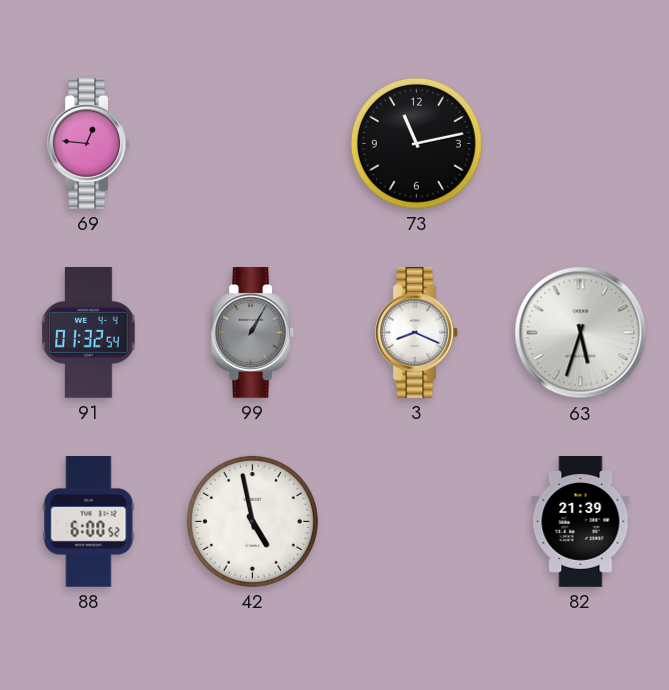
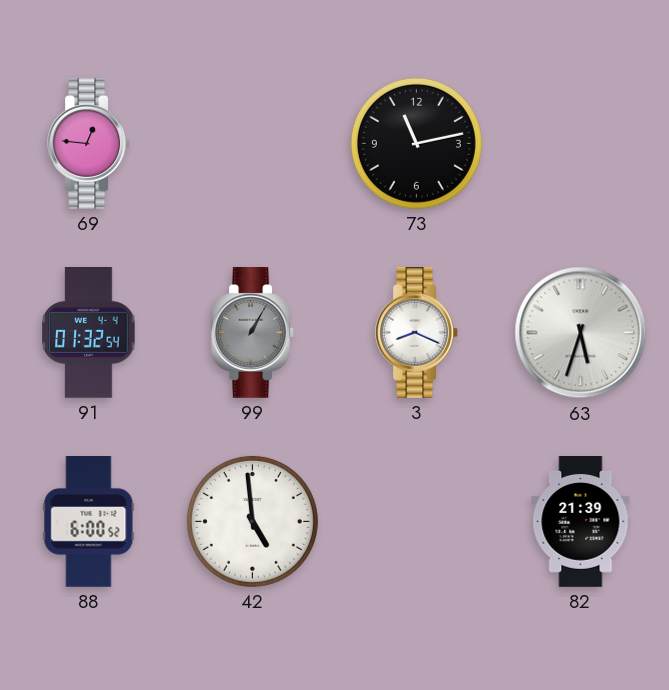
42: 4:58 -> 4:59
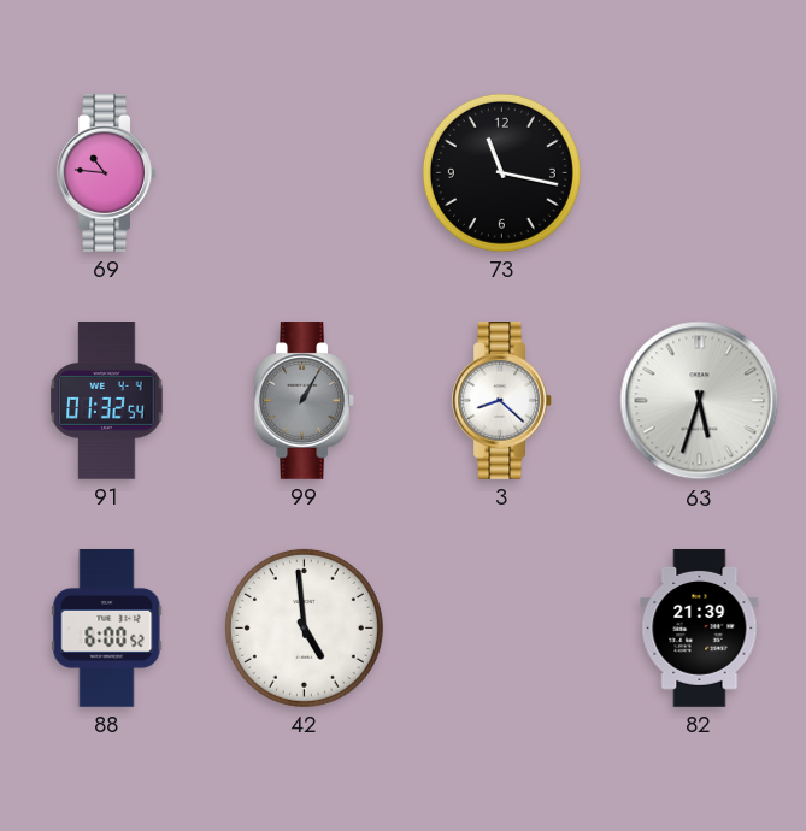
69: 12:46 -> 10:46
73: 11:13 -> 11:17
3: 8:19 -> 8:22
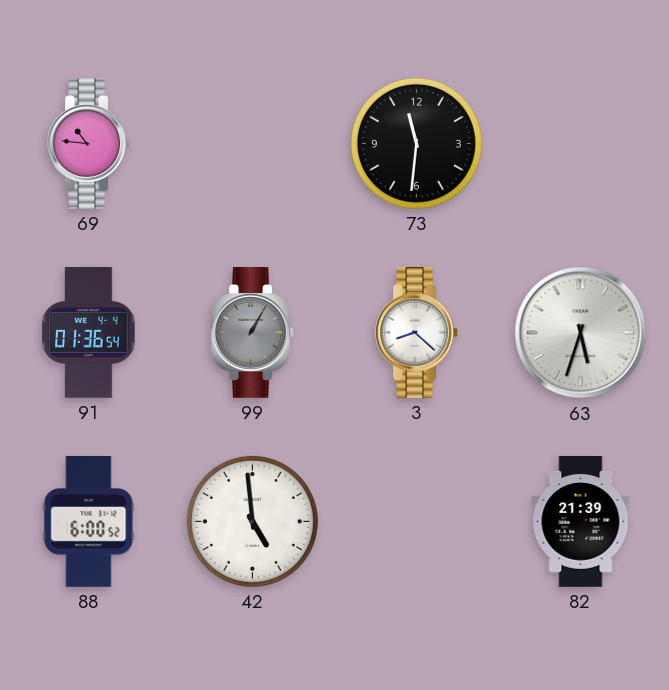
73: 11:17 -> 11:31
91: 01:32 -> 01:36
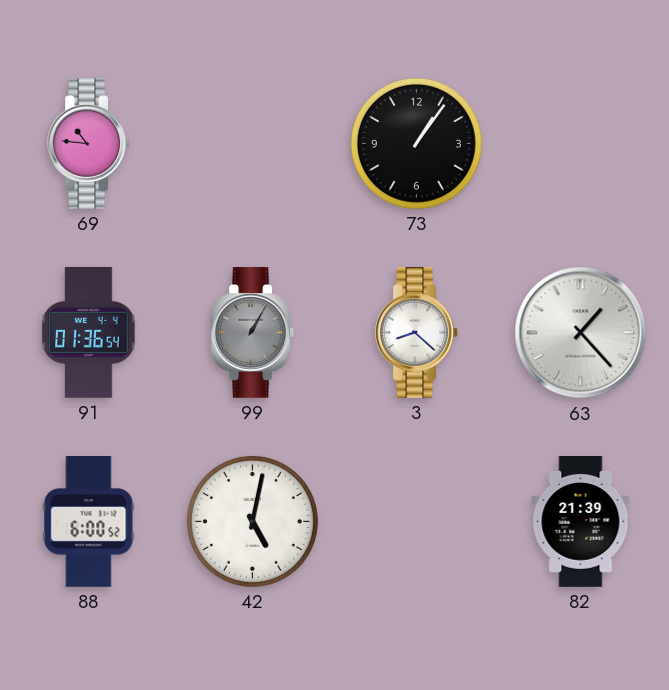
73: 11:31 -> 1:06
63: 5:33 -> 1:23
42: 4:59 -> 5:02
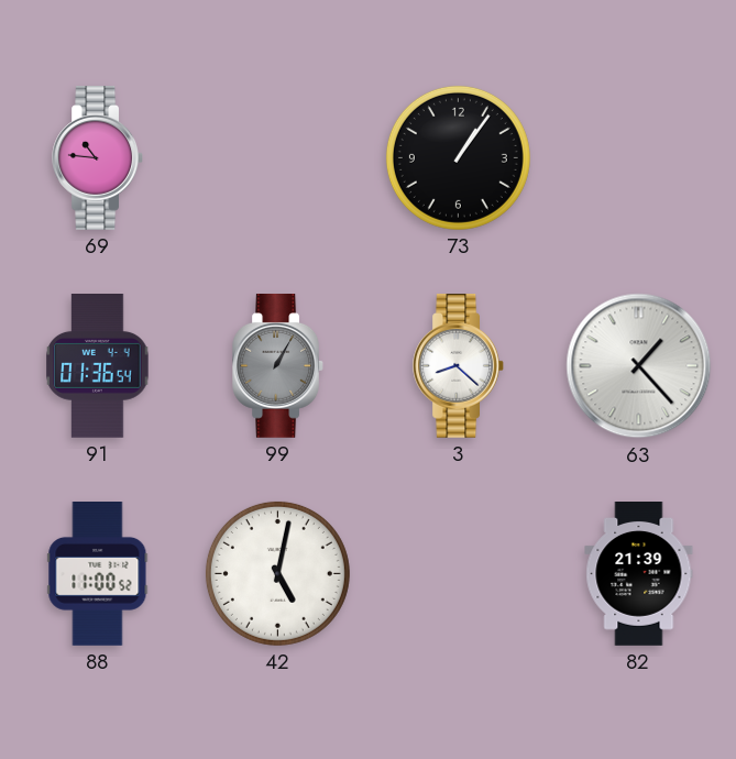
88: 6:00 -> 11:00
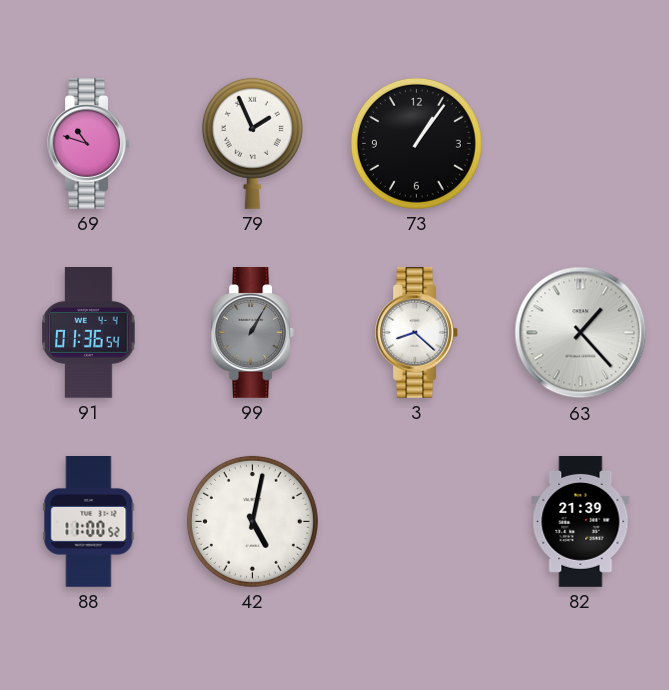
69: 10:46 -> 10:48
79: none -> 1:56
